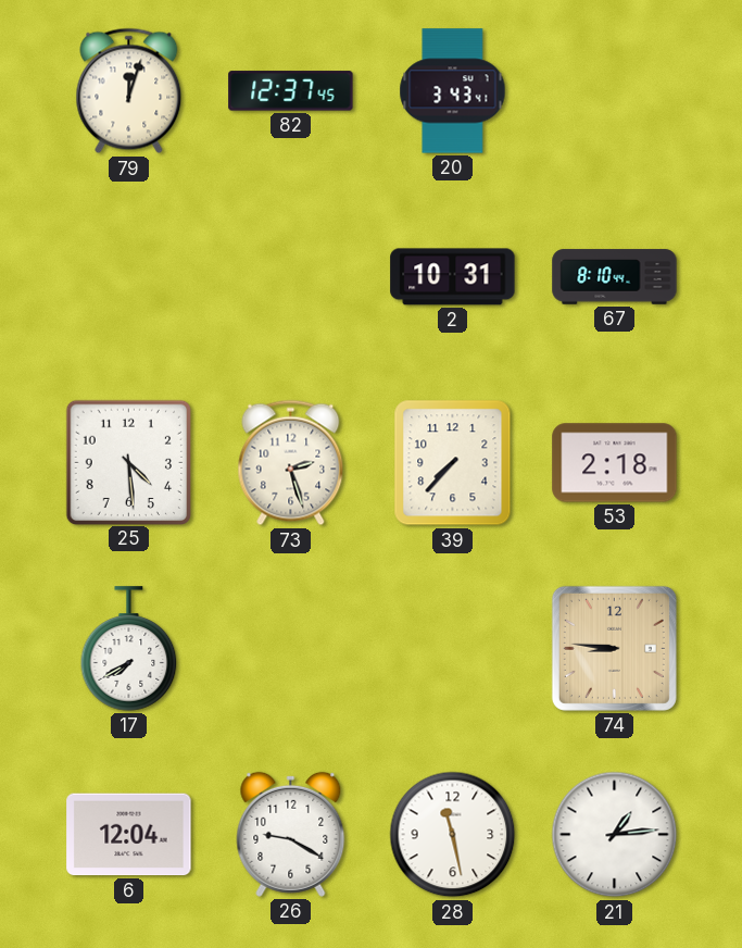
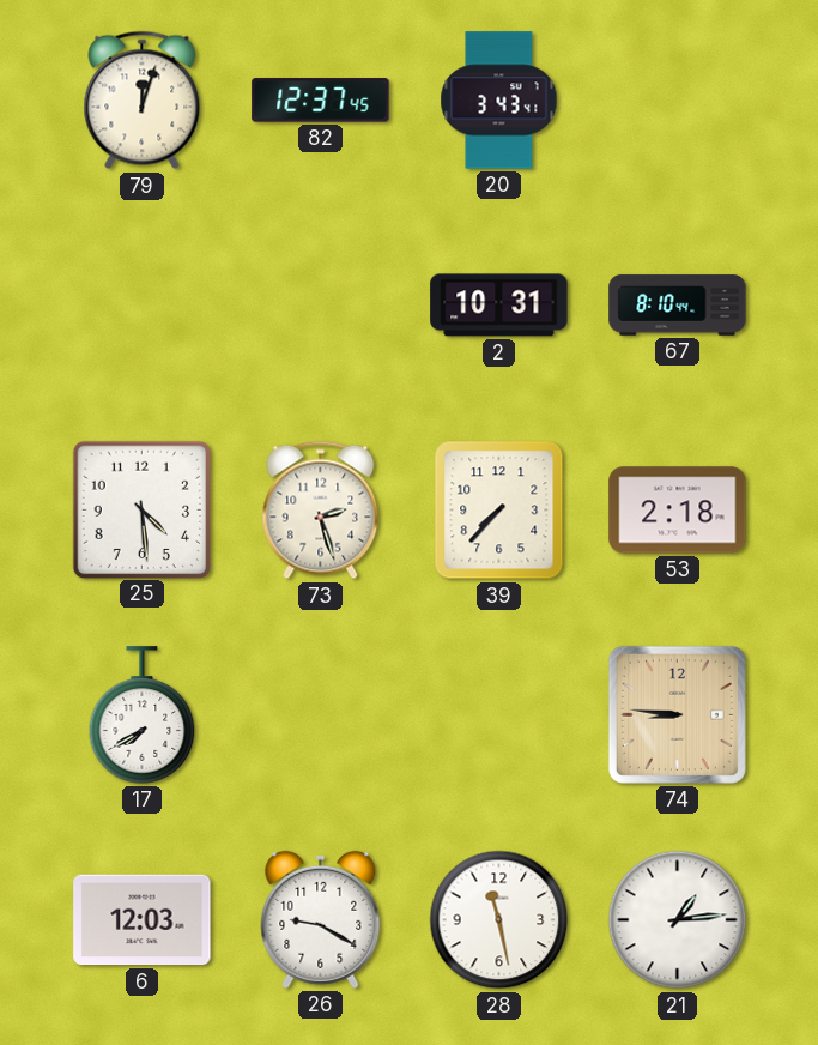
6: 12:04 -> 12:03
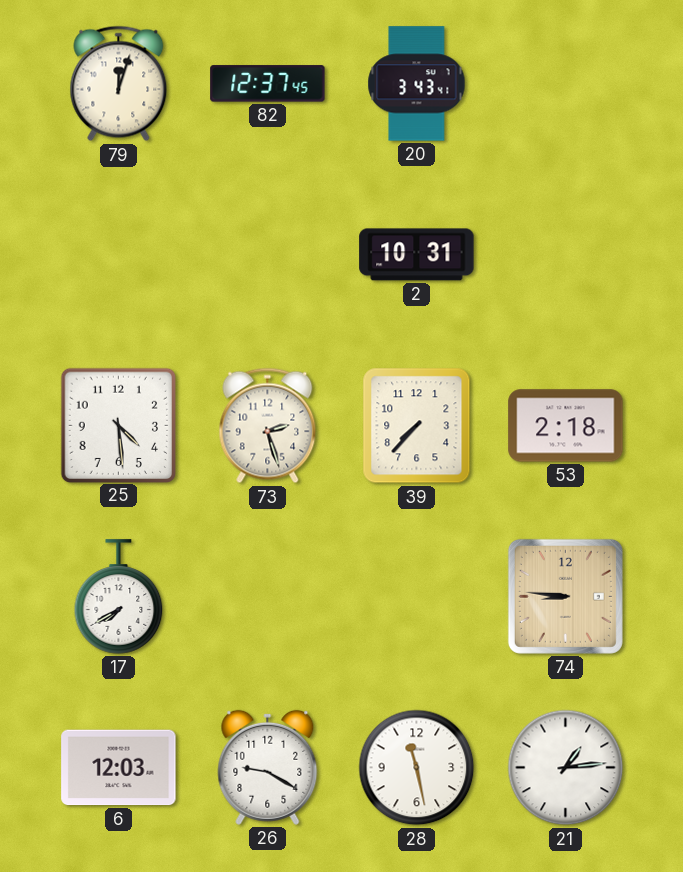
67: 8:10 -> none
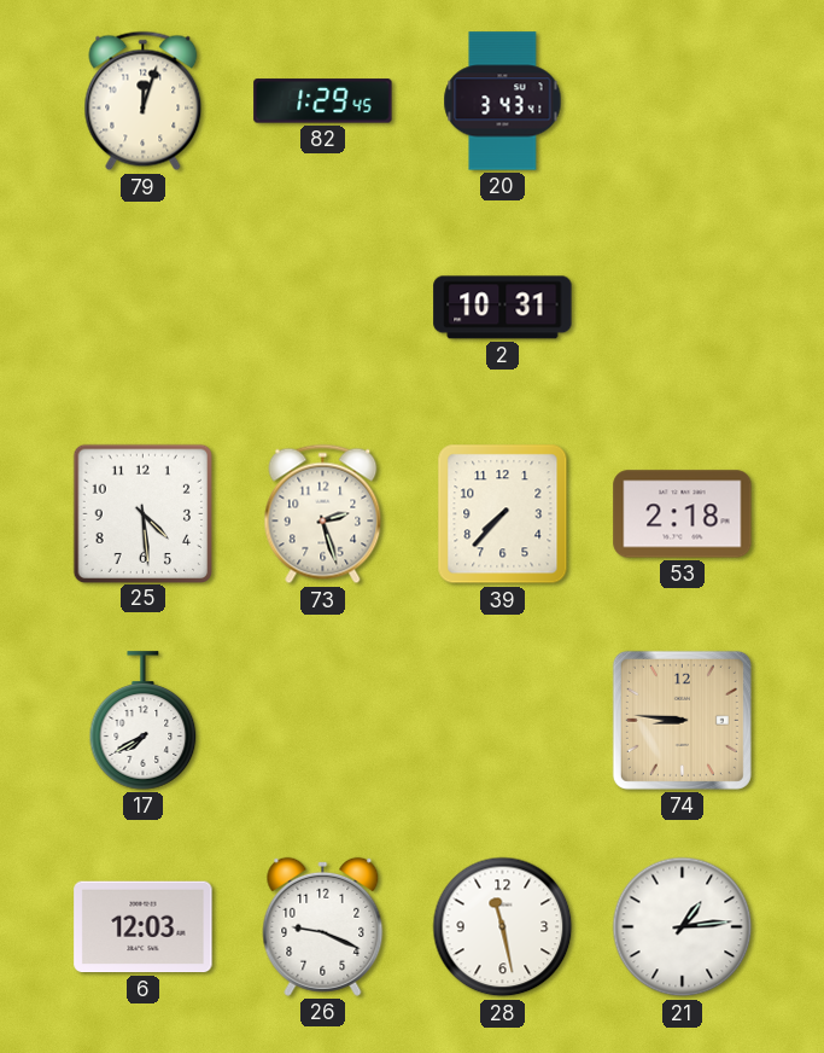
82: 12:37 -> 1:29
26: 9:20 -> 9:19
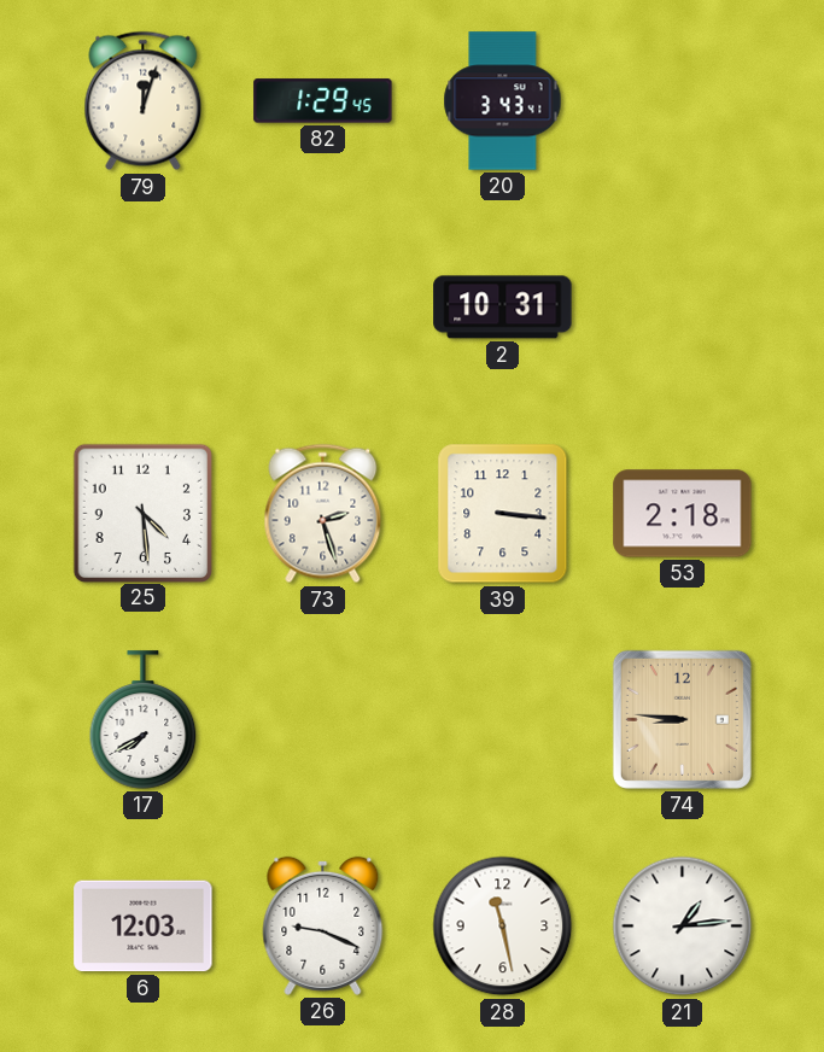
39: 7:37 -> 3:16
